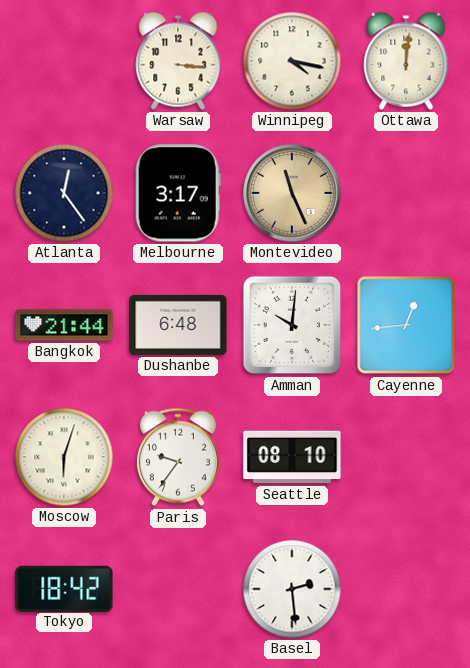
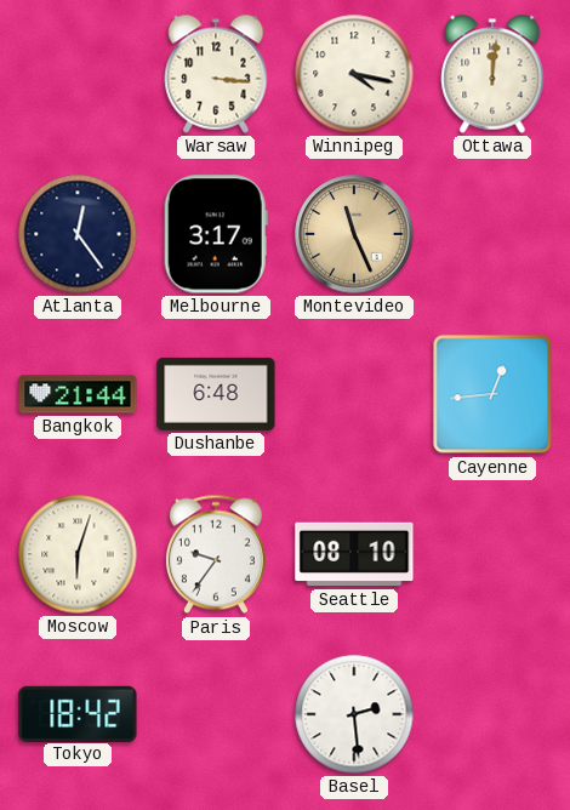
Amman: 10:01 -> none
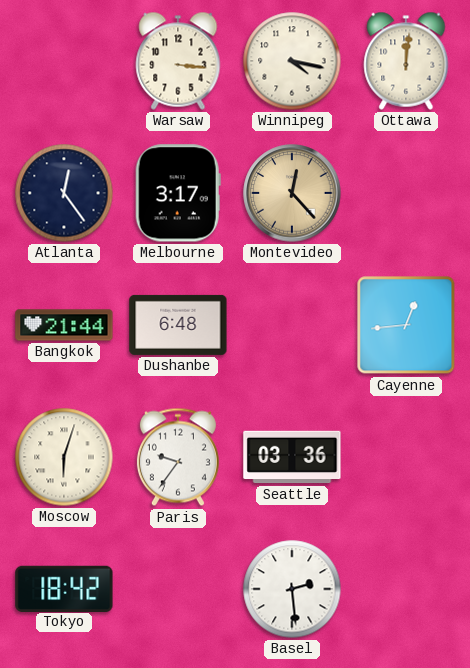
Montevideo: 11:26 -> 12:23
Seattle: 08:10 -> 03:36
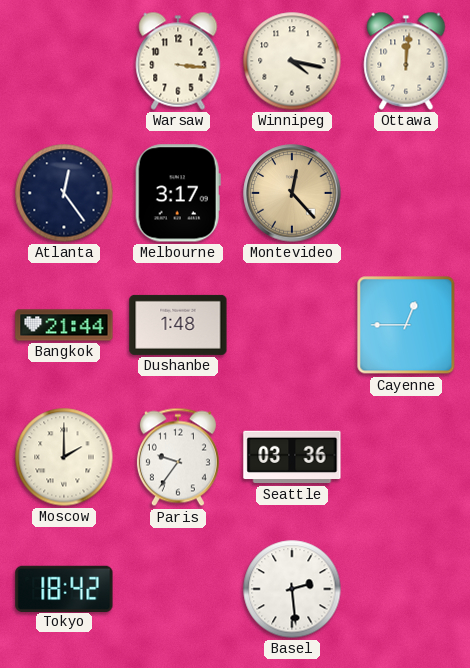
Dushanbe: 6:48 -> 1:48
Cayenne: 12:44 -> 12:45
Moscow: 6:03 -> 2:00
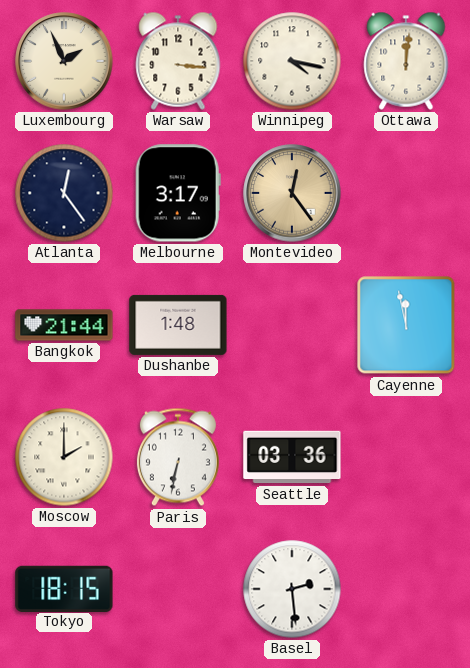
Luxembourg: none -> 1:56
Montevideo: 12:23 -> 12:24
Cayenne: 12:45 -> 11:58
Paris: 9:36 -> 6:32
Tokyo: 18:42 -> 18:15
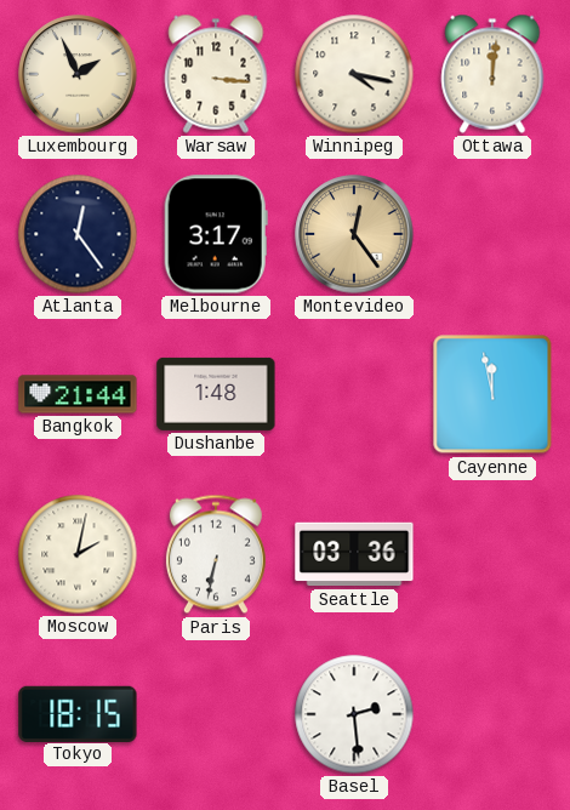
Moscow: 2:00 -> 2:02
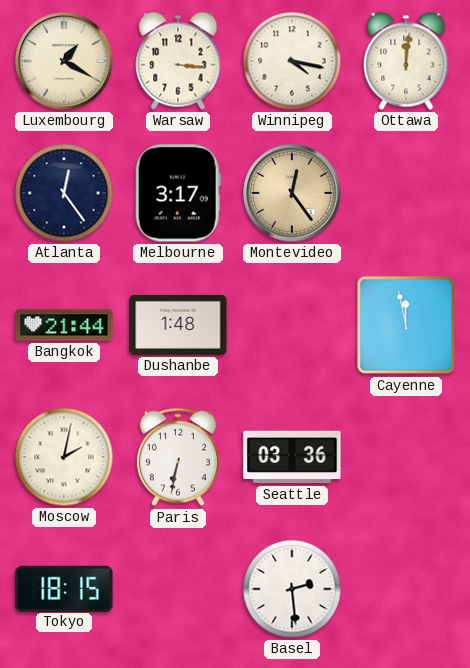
Luxembourg: 1:56 -> 1:20
